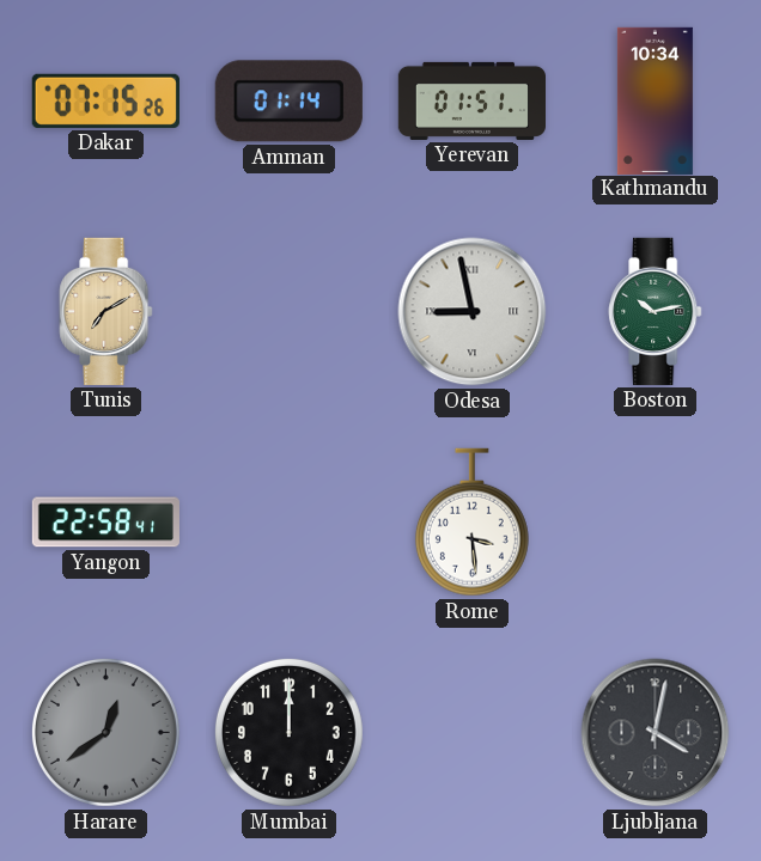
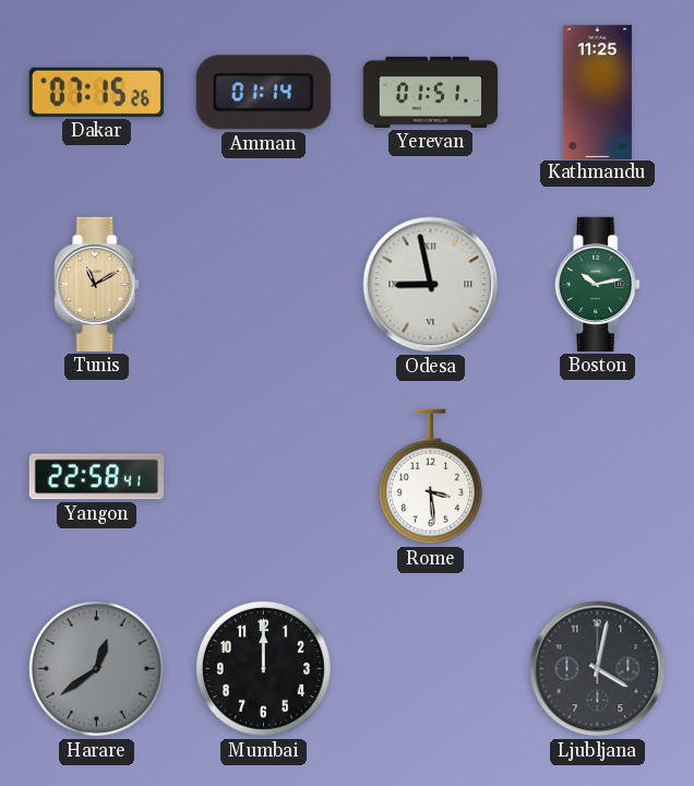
Kathmandu: 10:34 -> 11:25
Tunis: 7:10 -> 11:10
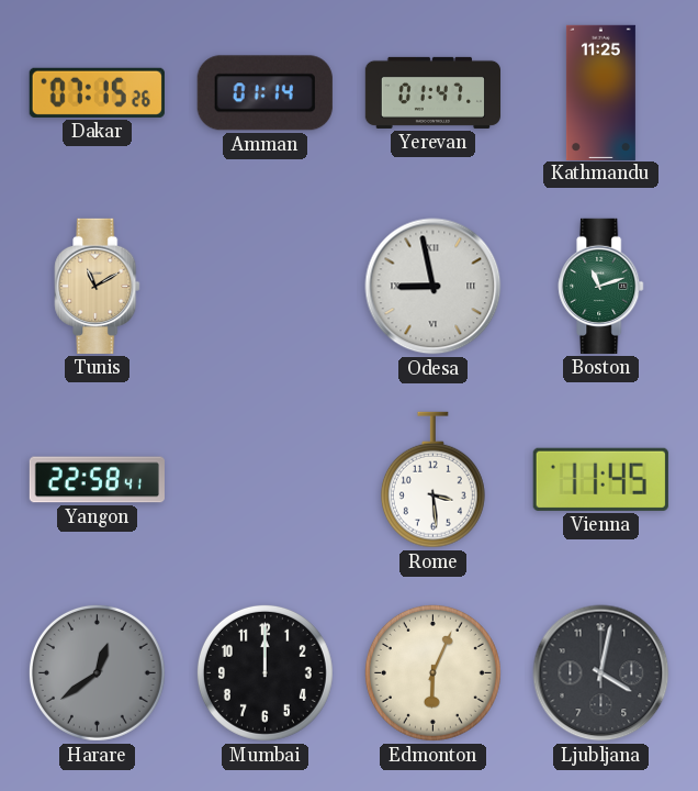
Yerevan: 01:51 -> 01:47
Boston: 10:13 -> 11:12
Vienna: none -> 11:45
Edmonton: none -> 6:04
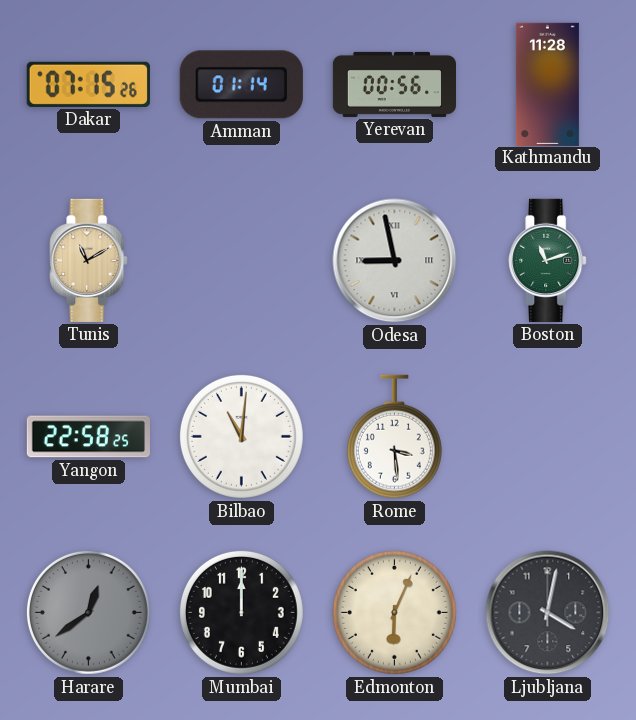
Yerevan: 01:47 -> 00:56
Kathmandu: 11:25 -> 11:28
Yangon: 22:58:41 -> 22:58:25
Bilbao: none -> 11:01
Vienna: 11:45 -> none
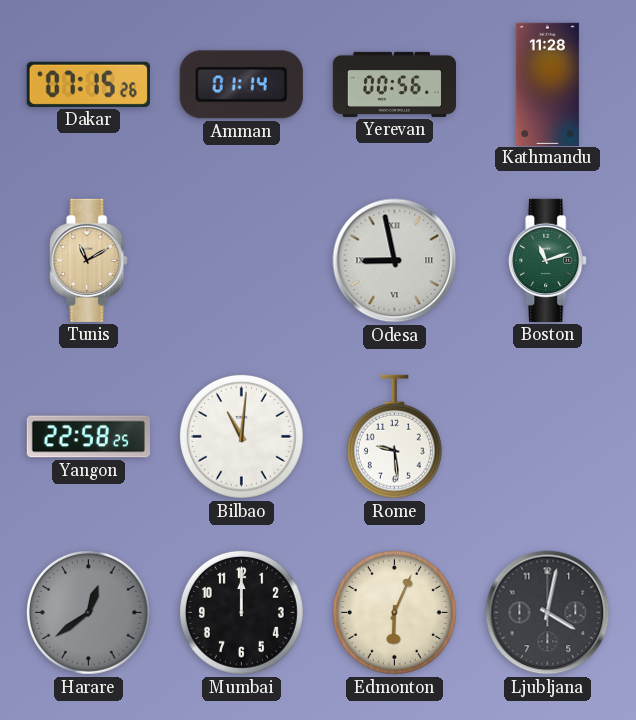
Rome: 3:29 -> 9:29
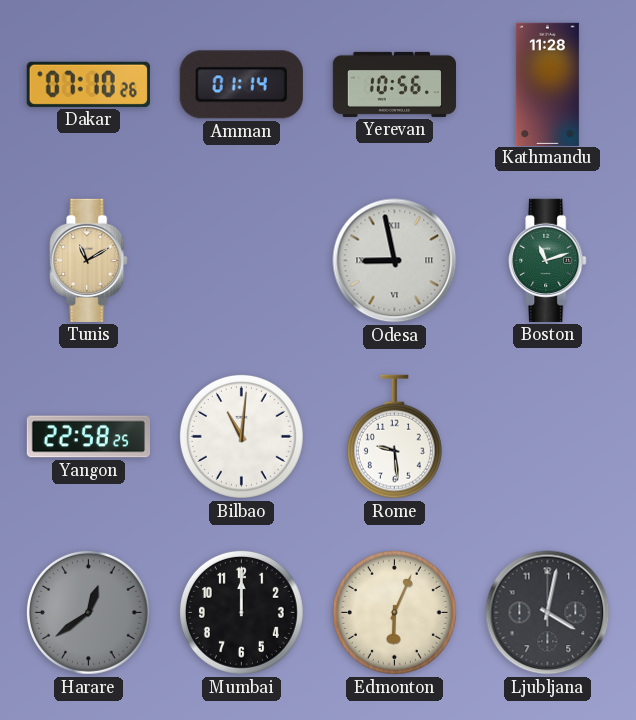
Dakar: 07:15 -> 07:10
Yerevan: 00:56 -> 10:56
